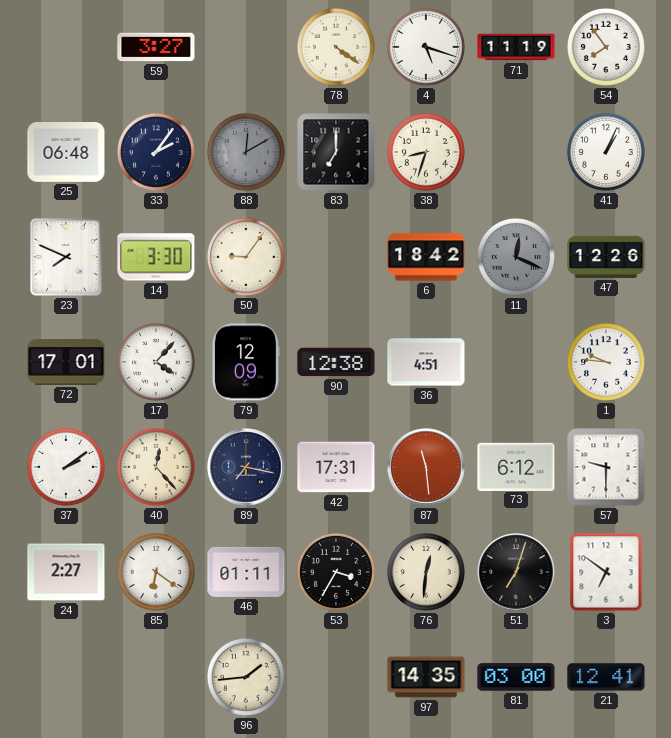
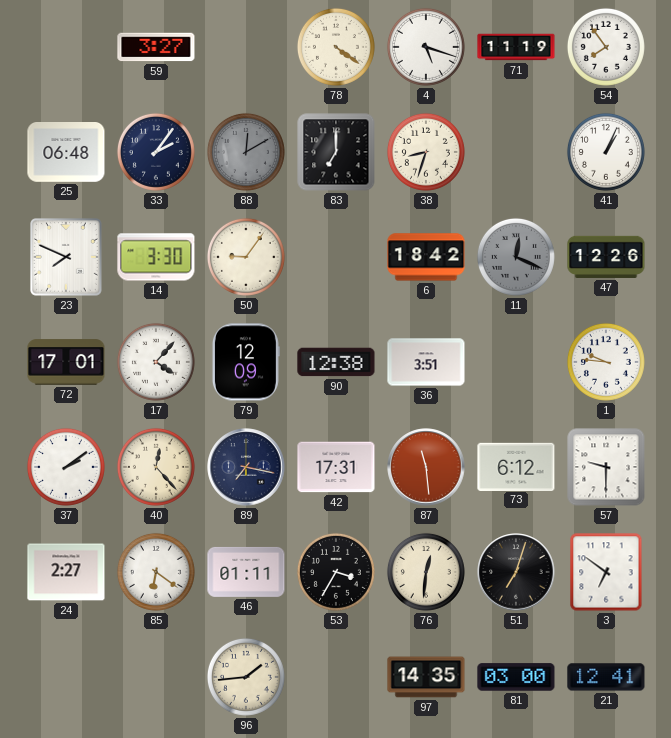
36: 4:51 -> 3:51
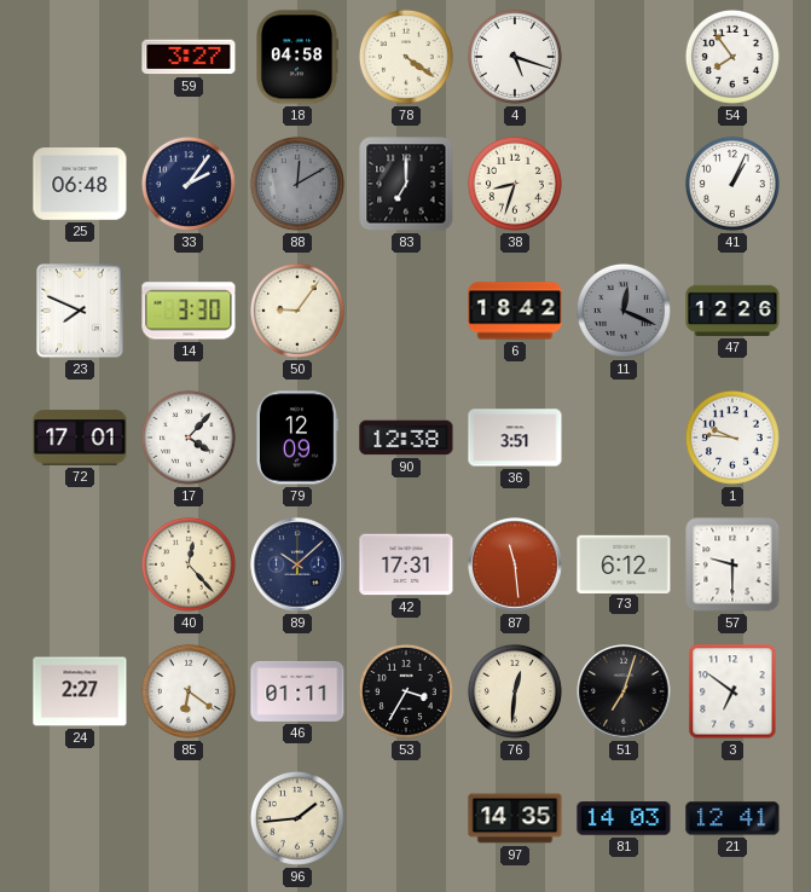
18: none -> 04:58
71: 11:19 -> none
37: 2:09 -> none
89: 7:17 -> 10:08
81: 03:00 -> 14:03
